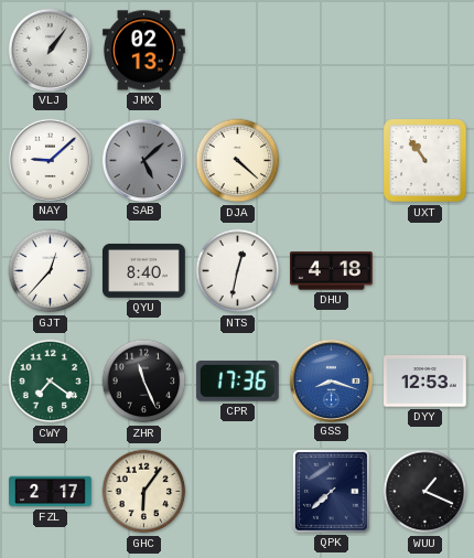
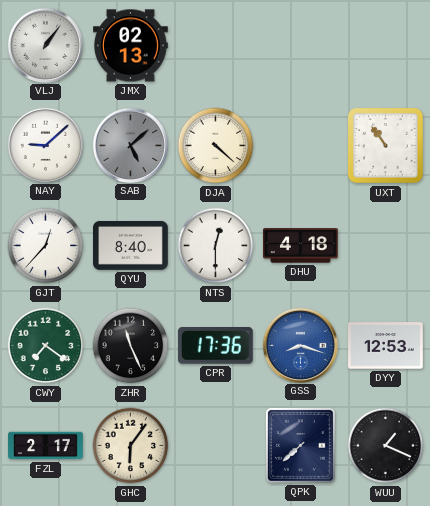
NTS: 12:32 -> 12:30
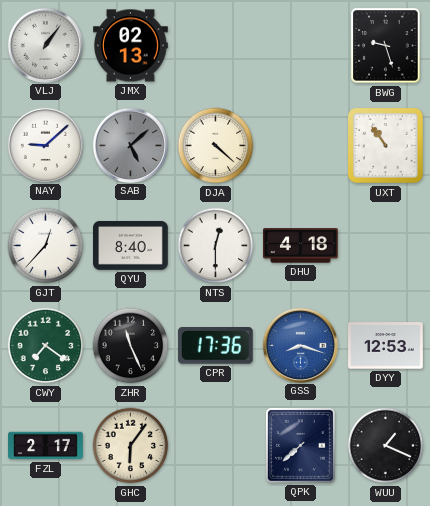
BWG: none -> 9:27
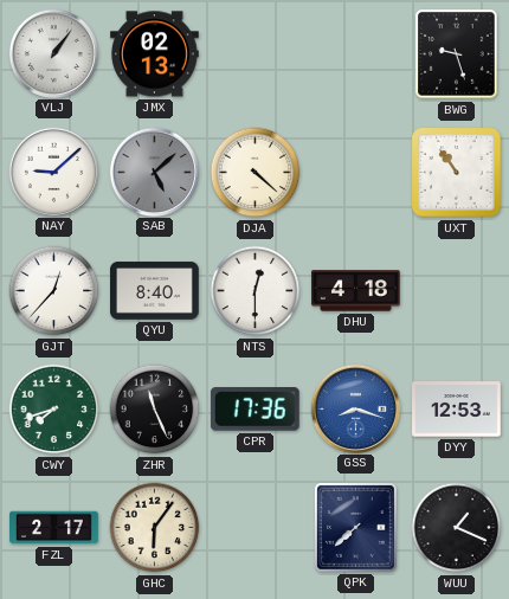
CWY: 7:21 -> 7:42
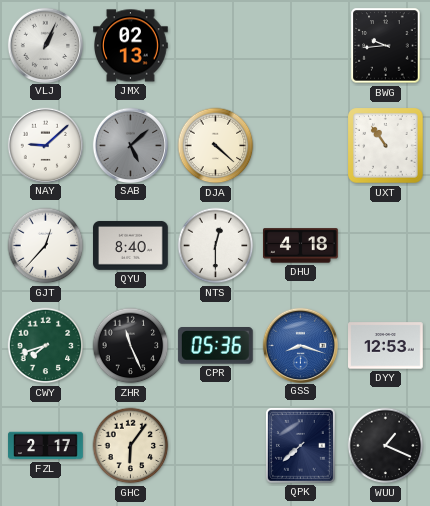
VLJ: 1:06 -> 1:04
BWG: 9:27 -> 9:44
CPR: 17:36 -> 05:36
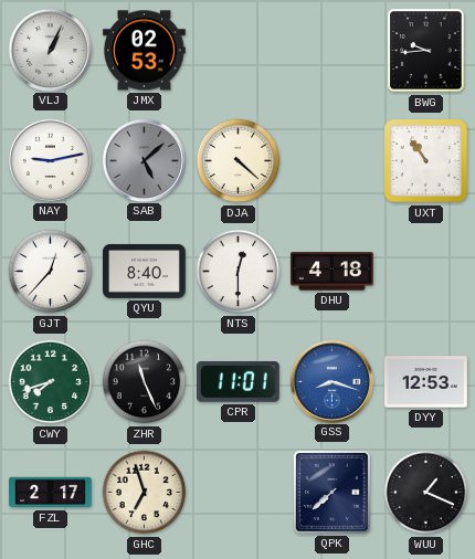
JMX: 02:13 -> 02:53
NAY: 9:08 -> 9:13
CPR: 05:36 -> 11:01
GHC: 6:06 -> 6:57
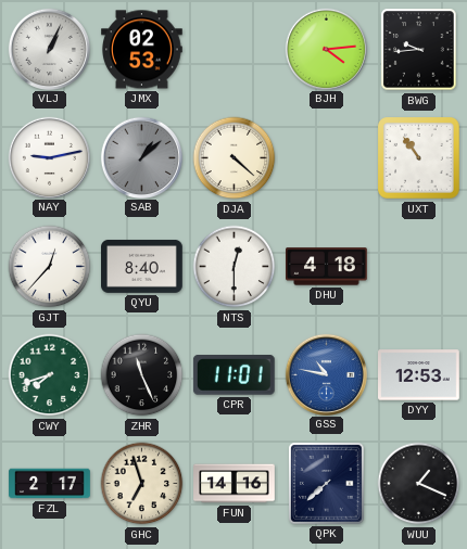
BJH: none -> 4:14
SAB: 5:08 -> 1:08
GSS: 8:18 -> 10:47
FUN: none -> 14:16
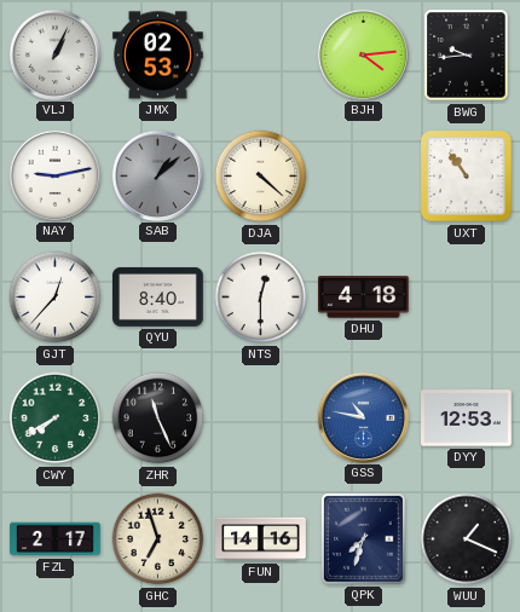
CWY: 7:42 -> 7:40
CPR: 11:01 -> none
QPK: 7:38 -> 7:33
